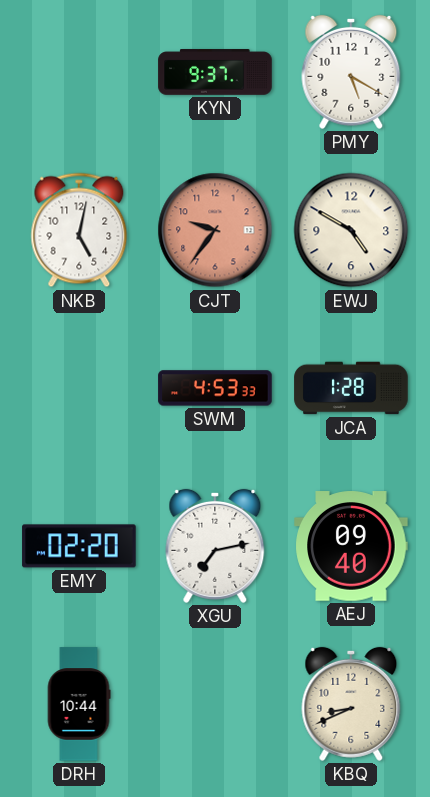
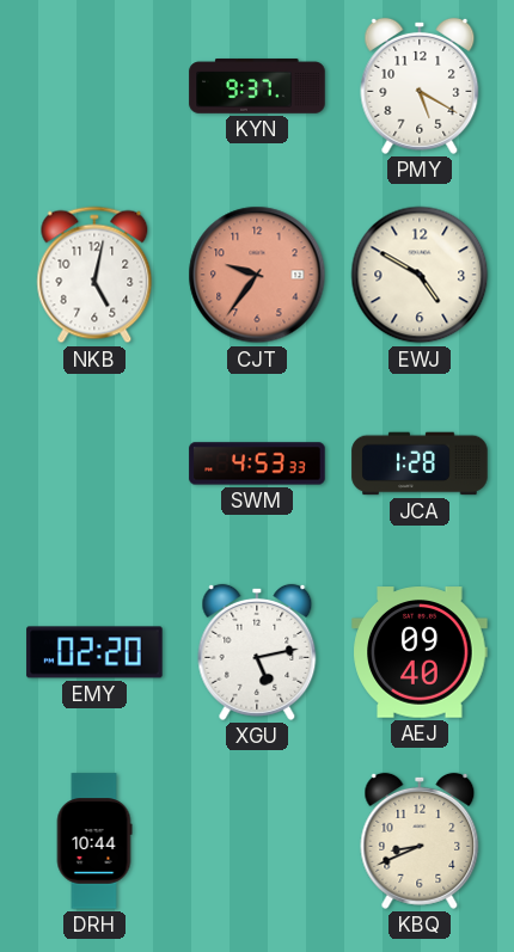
XGU: 7:13 -> 5:13
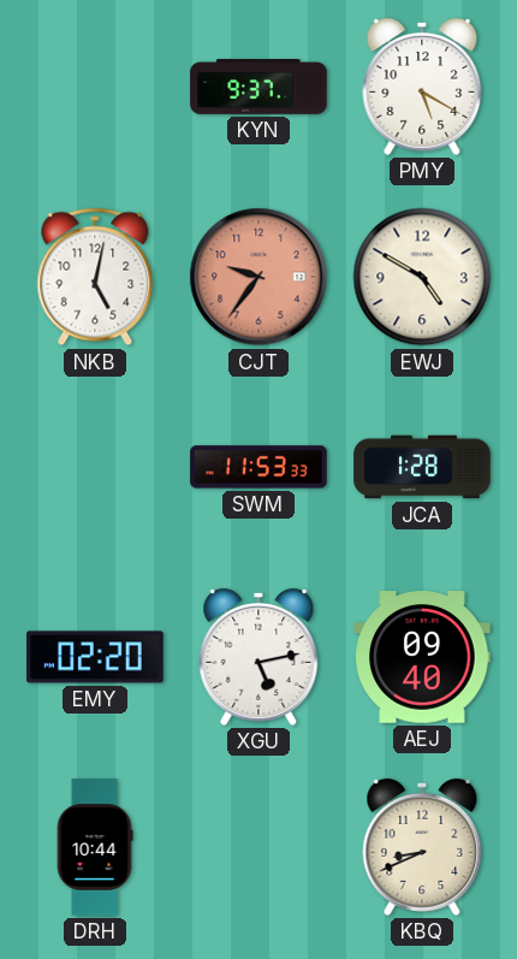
SWM: 4:53 -> 11:53
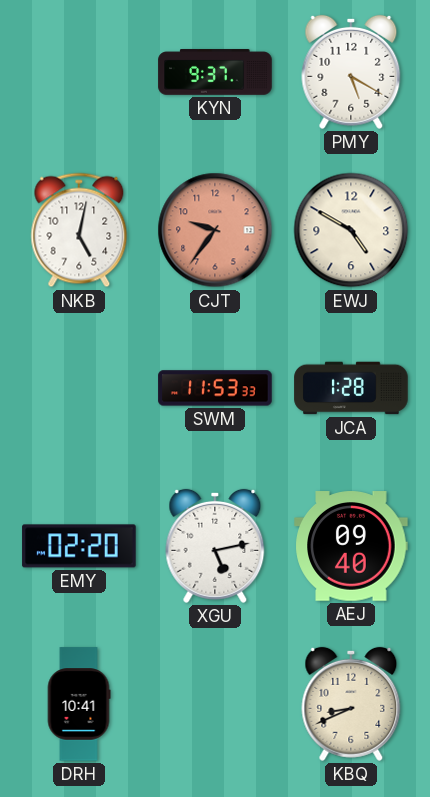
DRH: 10:44 -> 10:41
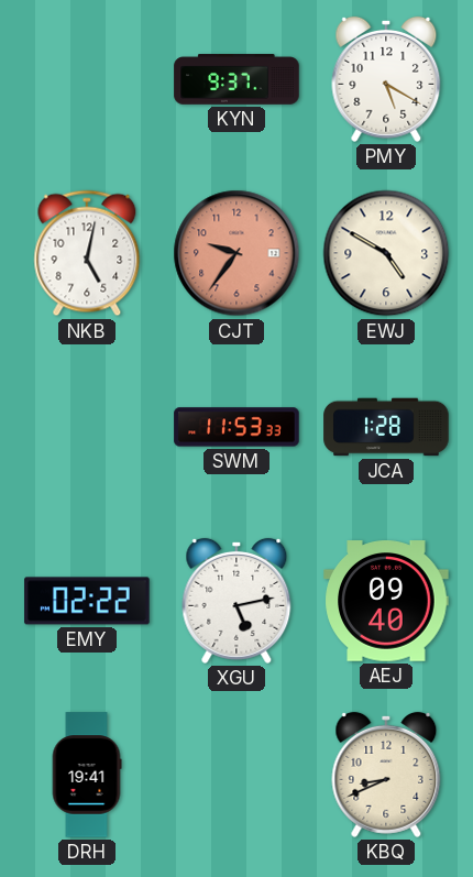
EMY: 02:20 -> 02:22
DRH: 10:41 -> 19:41
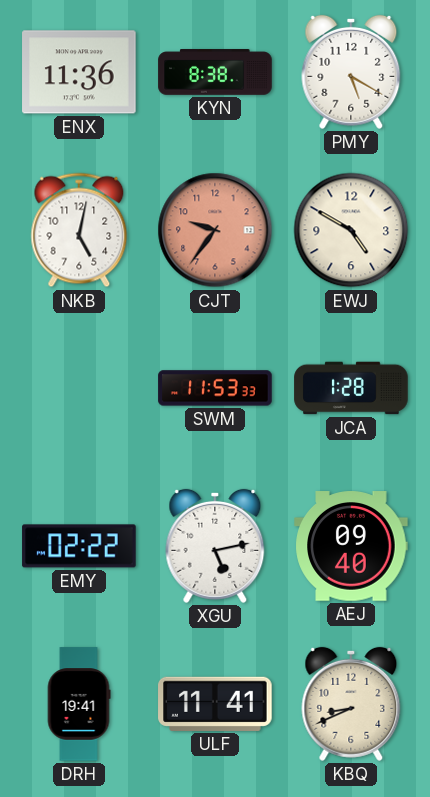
ENX: none -> 11:36
KYN: 9:37 -> 8:38
ULF: none -> 11:41
